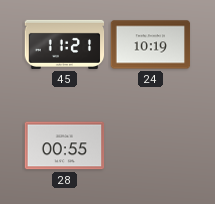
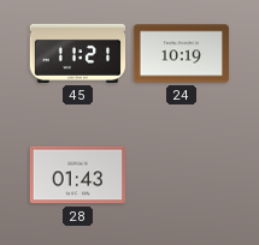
28: 00:55 -> 01:43
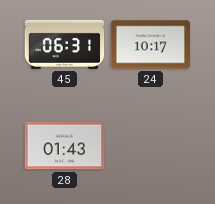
45: 11:21 -> 06:31
24: 10:19 -> 10:17
